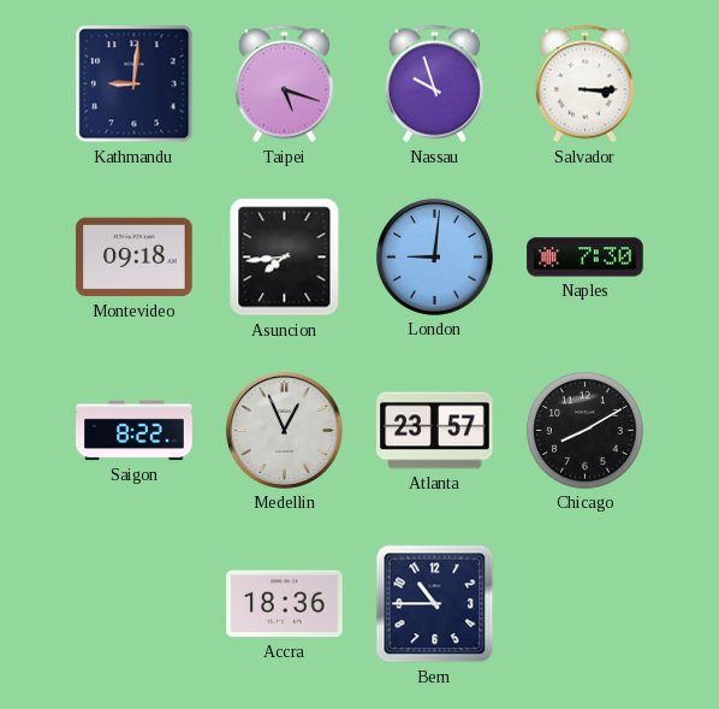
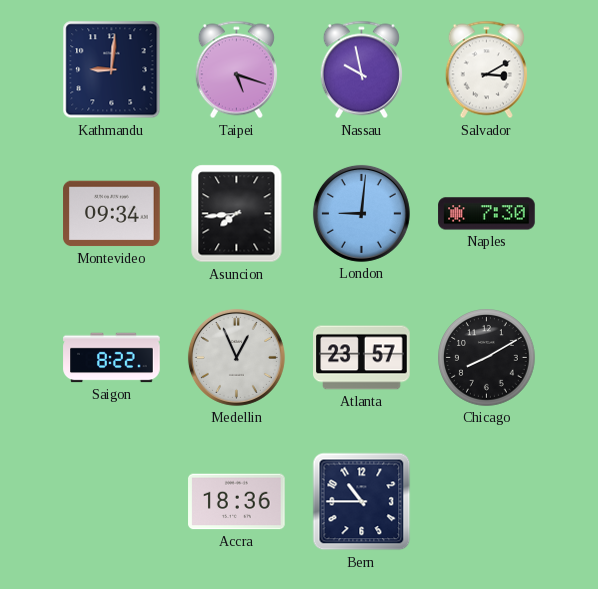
Nassau: 9:57 -> 9:58
Salvador: 3:15 -> 3:10
Montevideo: 09:18 -> 09:34
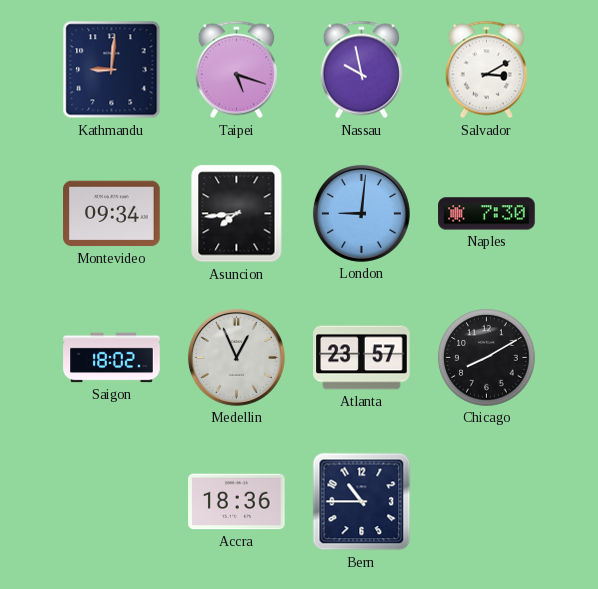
Saigon: 8:22 -> 18:02
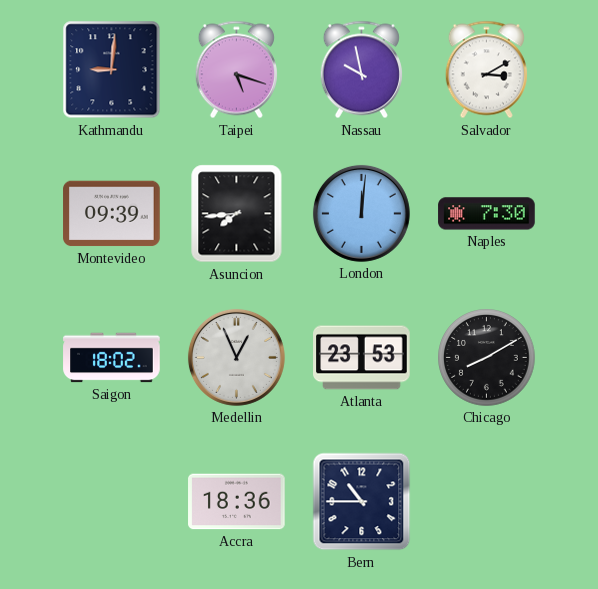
Montevideo: 09:34 -> 09:39
London: 9:01 -> 12:01
Atlanta: 23:57 -> 23:53
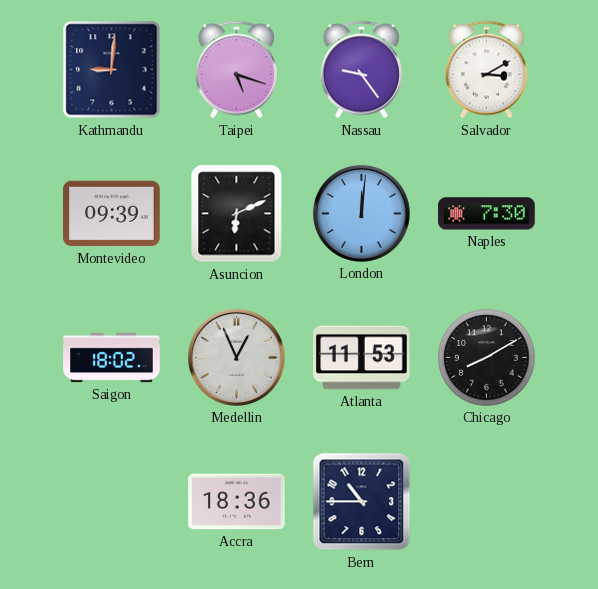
Nassau: 9:58 -> 9:24
Asuncion: 7:44 -> 6:11
Atlanta: 23:53 -> 11:53
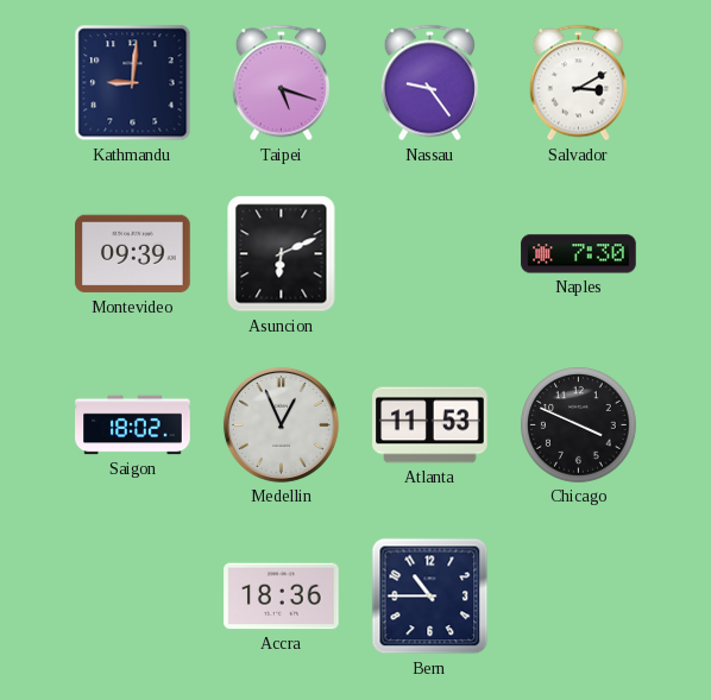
London: 12:01 -> none
Chicago: 8:10 -> 3:49
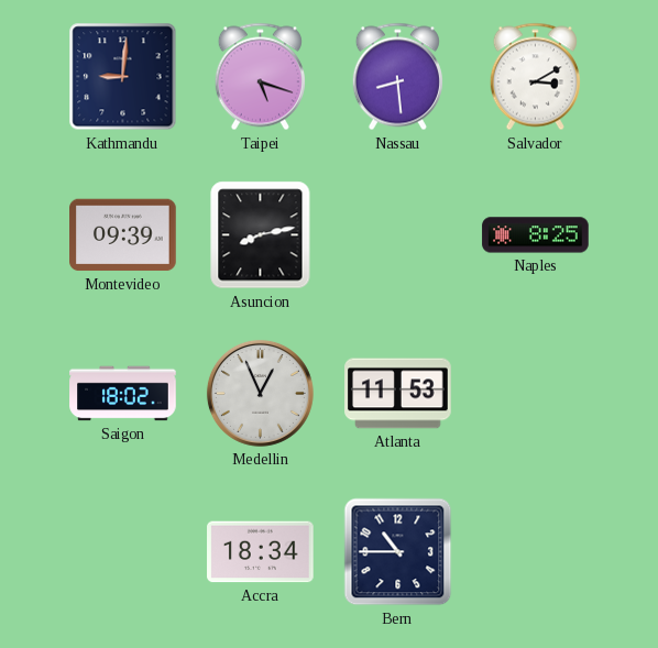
Nassau: 9:24 -> 8:29
Asuncion: 6:11 -> 8:13
Naples: 7:30 -> 8:25
Chicago: 3:49 -> none
Accra: 18:36 -> 18:34
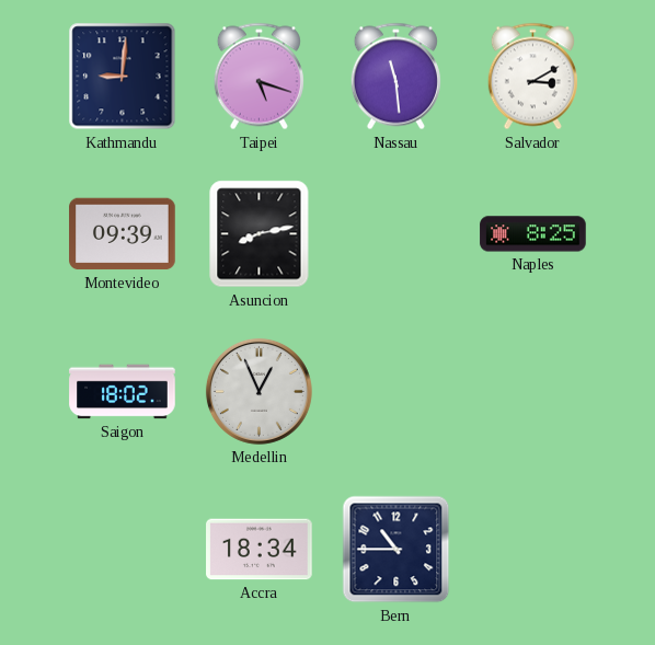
Nassau: 8:29 -> 11:29
Atlanta: 11:53 -> none
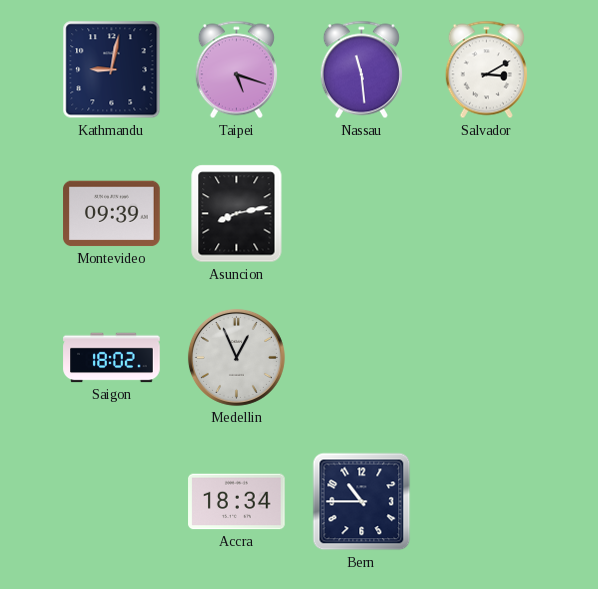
Kathmandu: 9:01 -> 9:02
Naples: 8:25 -> none
